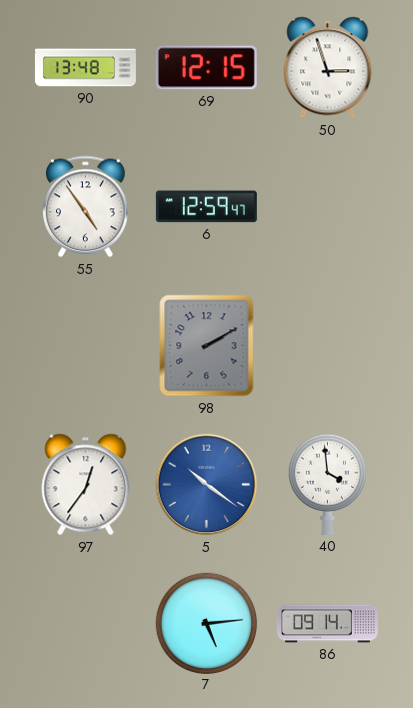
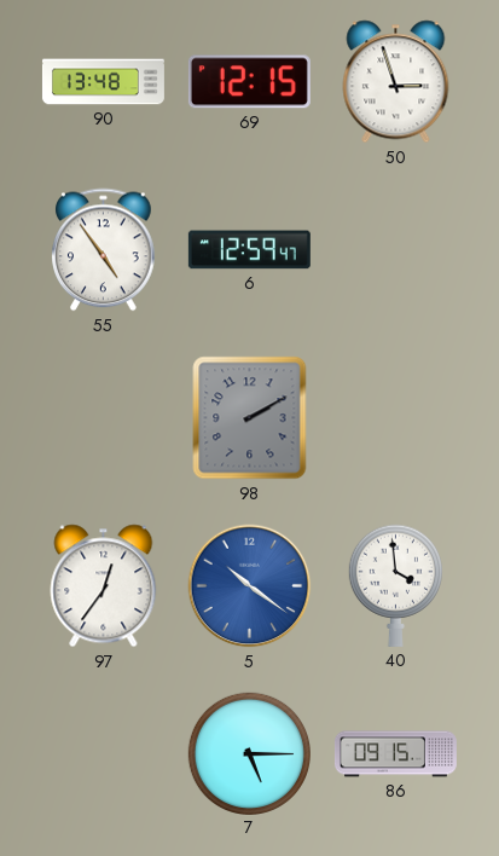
7: 5:14 -> 5:15
86: 09:14 -> 09:15
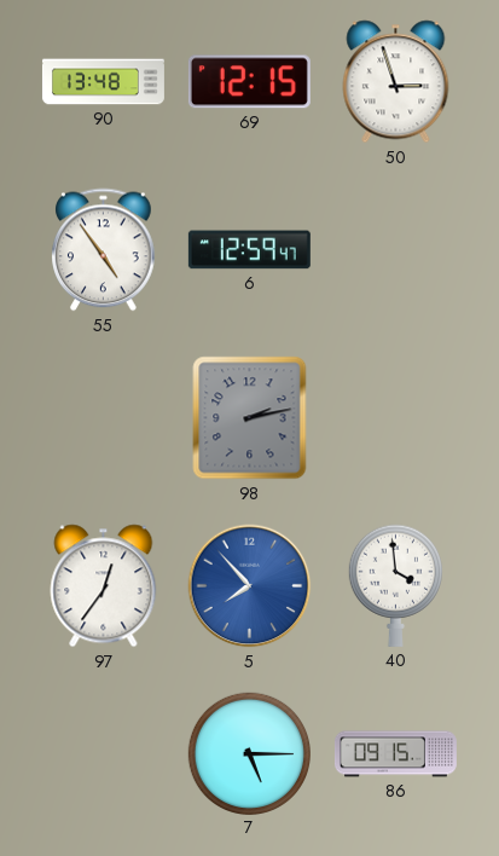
98: 2:10 -> 2:13
5: 10:21 -> 7:53
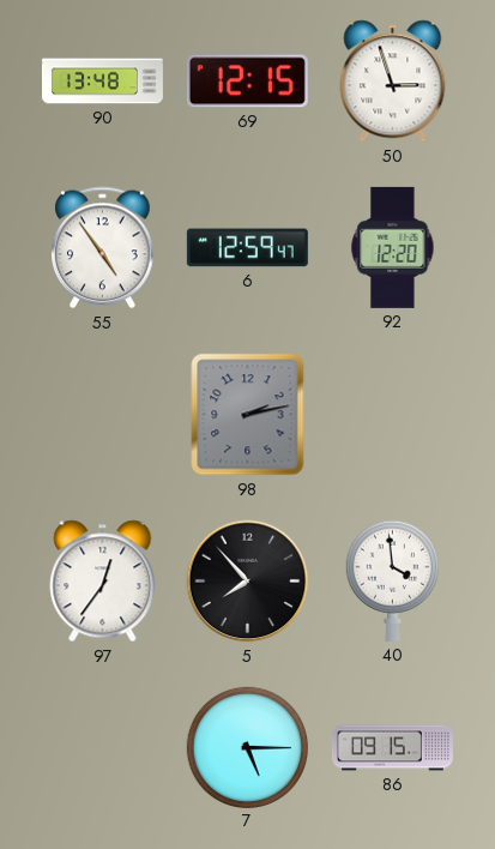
92: none -> 12:20
5 dial: blue -> black
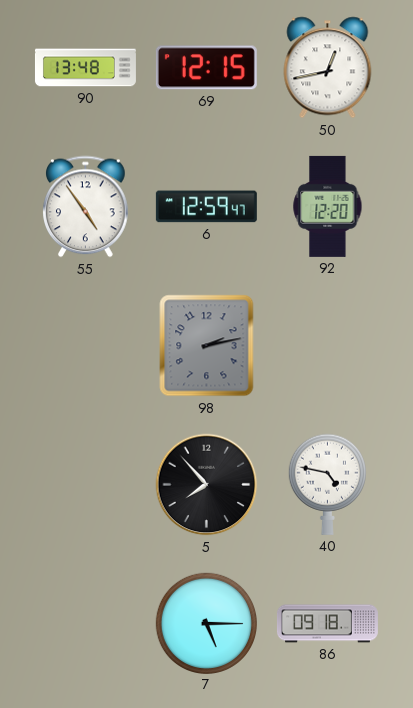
50: 2:57 -> 12:43
97: 12:36 -> none
40: 3:59 -> 4:47
86: 09:15 -> 09:18
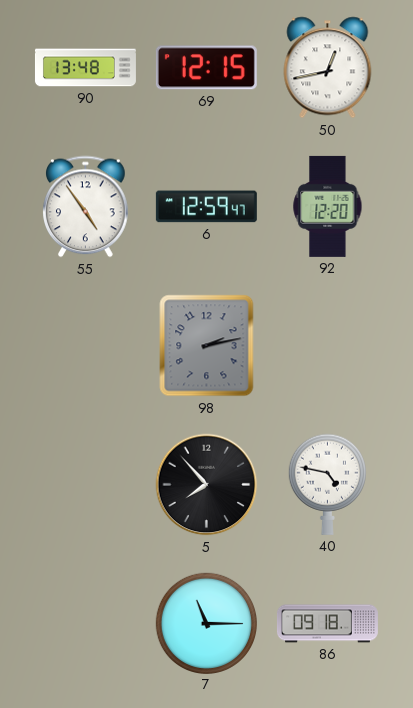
7: 5:15 -> 11:15
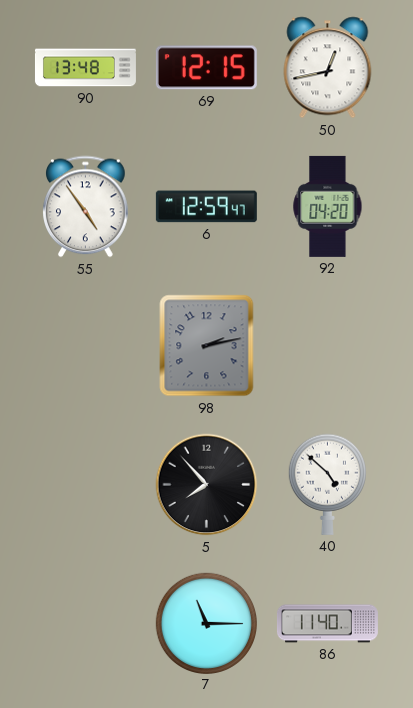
92: 12:20 -> 04:20
40: 4:47 -> 4:52
86: 09:18 -> 11:40
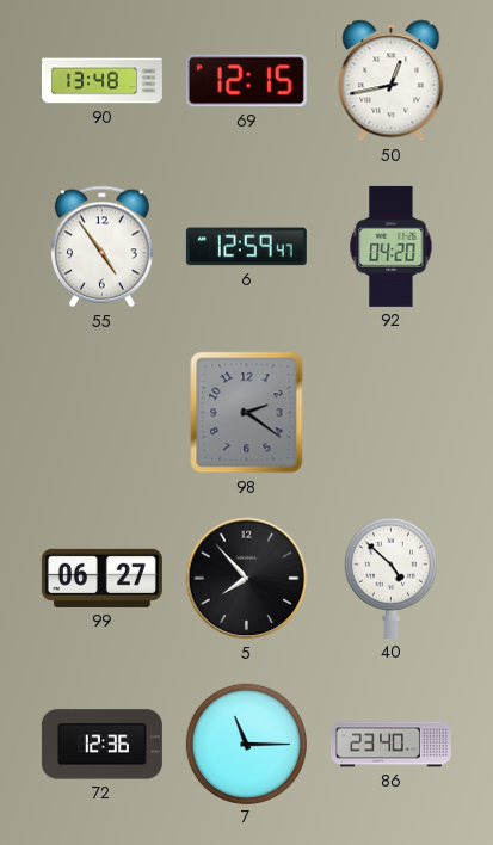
98: 2:13 -> 2:21
99: none -> 06:27
72: none -> 12:36
86: 11:40 -> 23:40
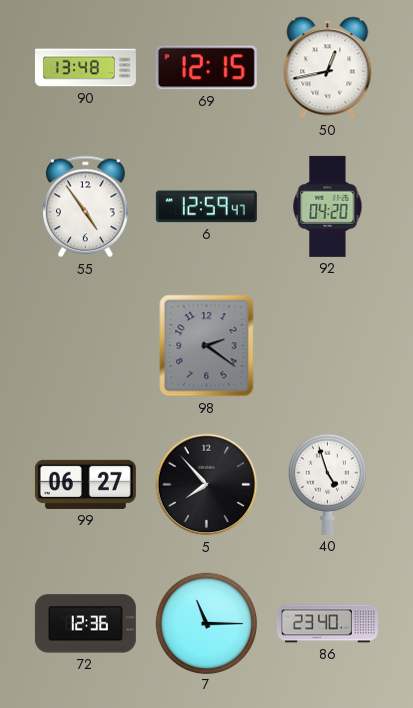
40: 4:52 -> 4:57
